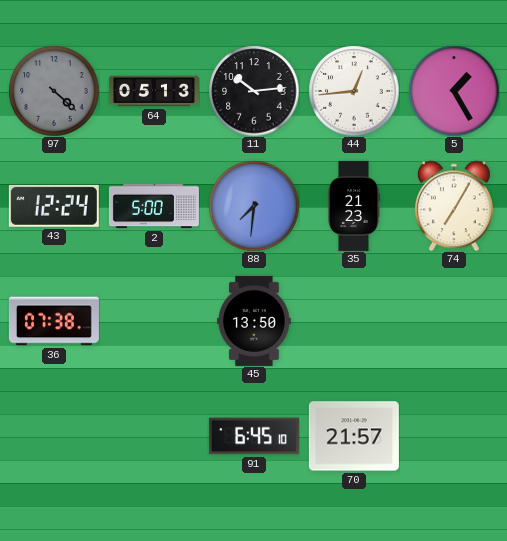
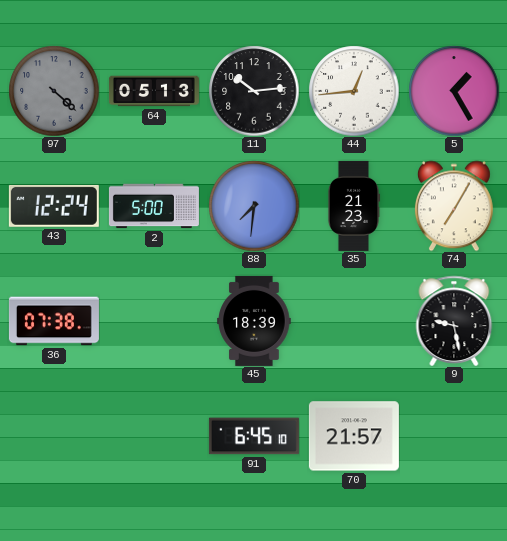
45: 13:50 -> 18:39
9: none -> 9:28
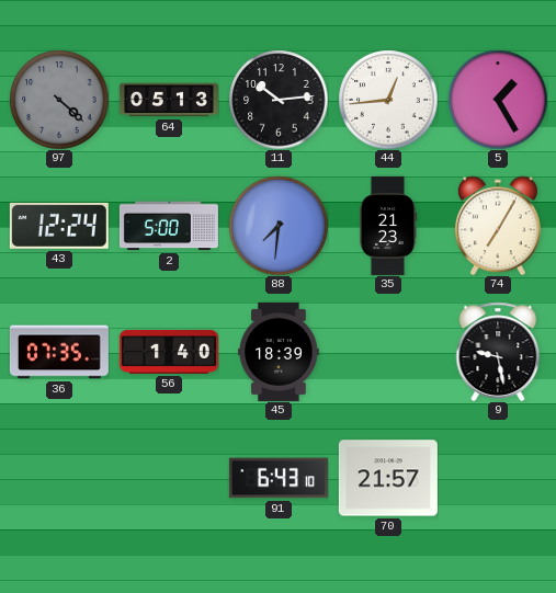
36: 07:38 -> 07:35
56: none -> 1:40
91: 6:45 -> 6:43
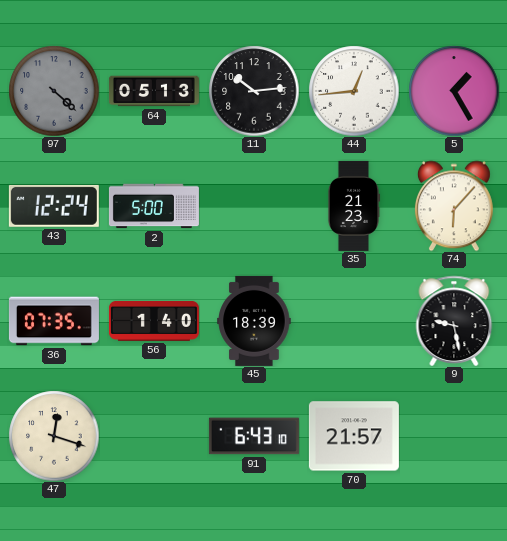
88: 7:31 -> none
74: 7:05 -> 6:07
47: none -> 12:18
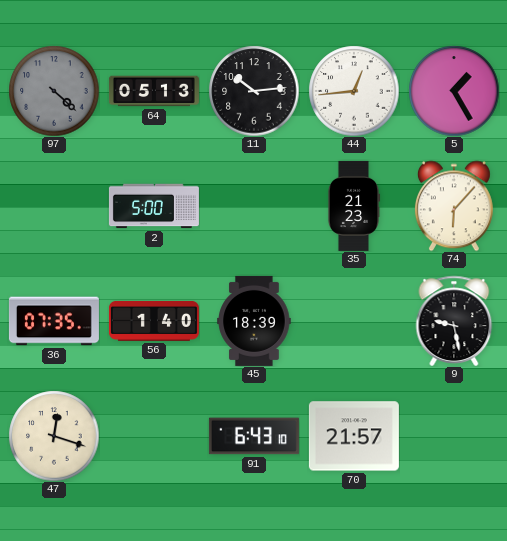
43: 12:24 -> none
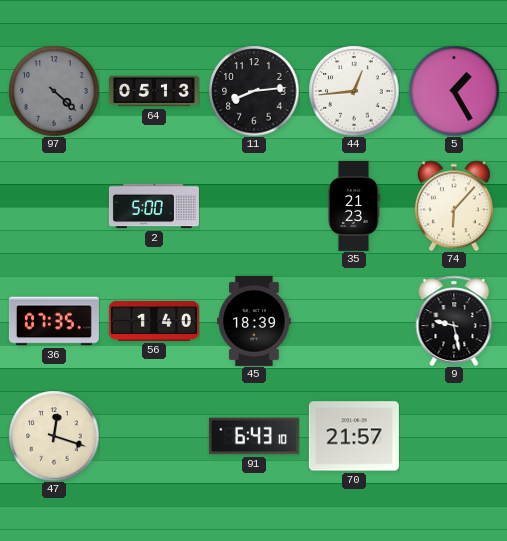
11: 10:14 -> 8:14
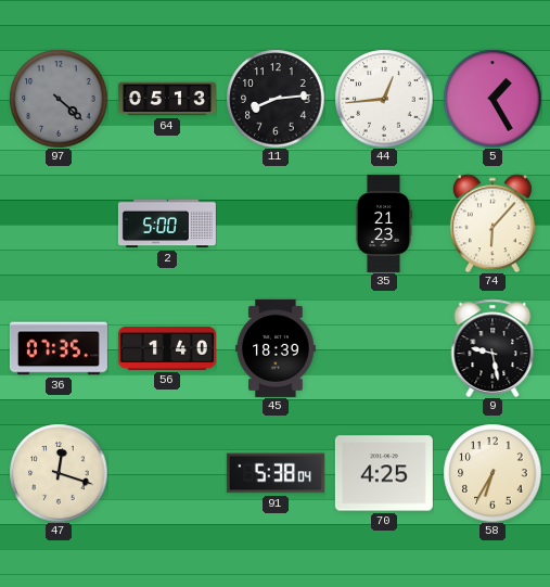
91: 6:43 -> 5:38
70: 21:57 -> 4:25
58: none -> 6:35
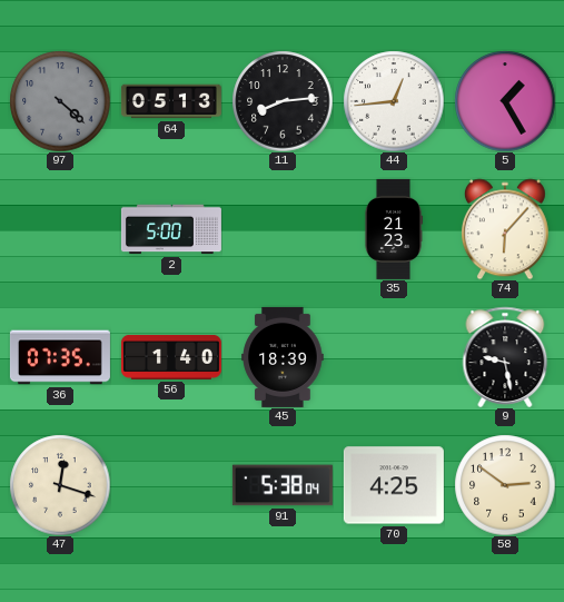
58: 6:35 -> 2:51
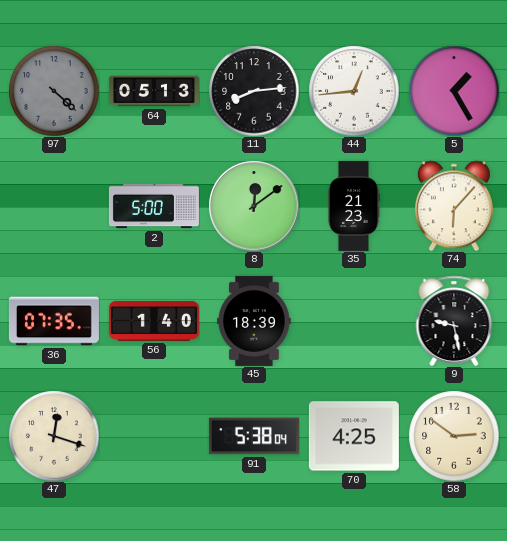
8: none -> 12:09
